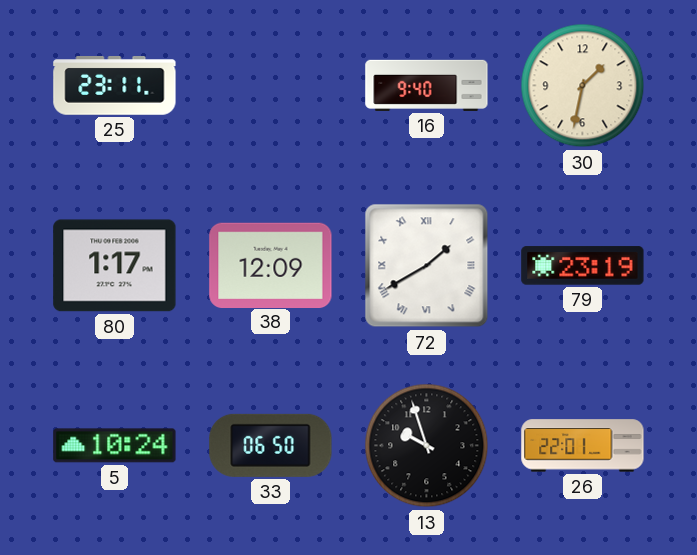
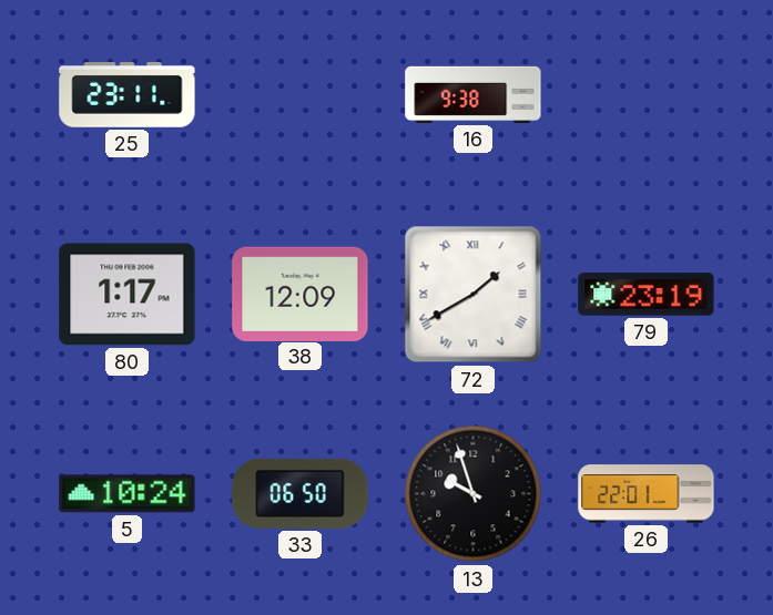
16: 9:40 -> 9:38
30: 1:32 -> none
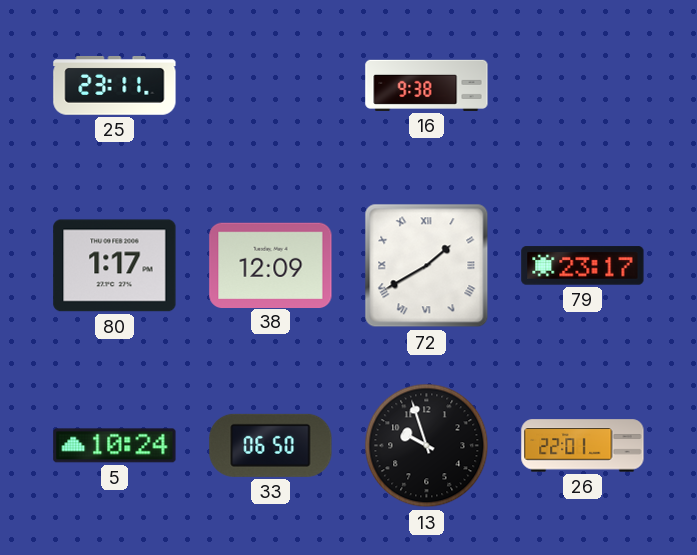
79: 23:19 -> 23:17
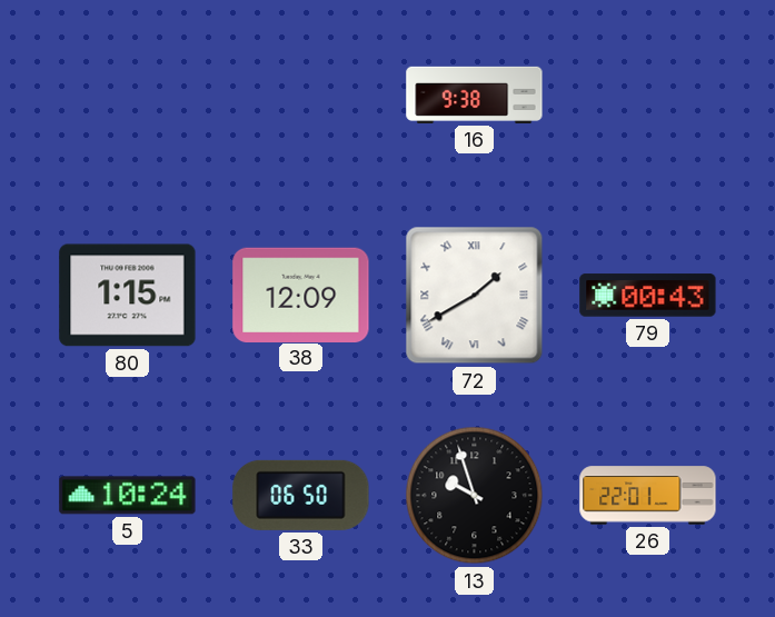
25: 23:11 -> none
80: 1:17 -> 1:15
79: 23:17 -> 00:43
